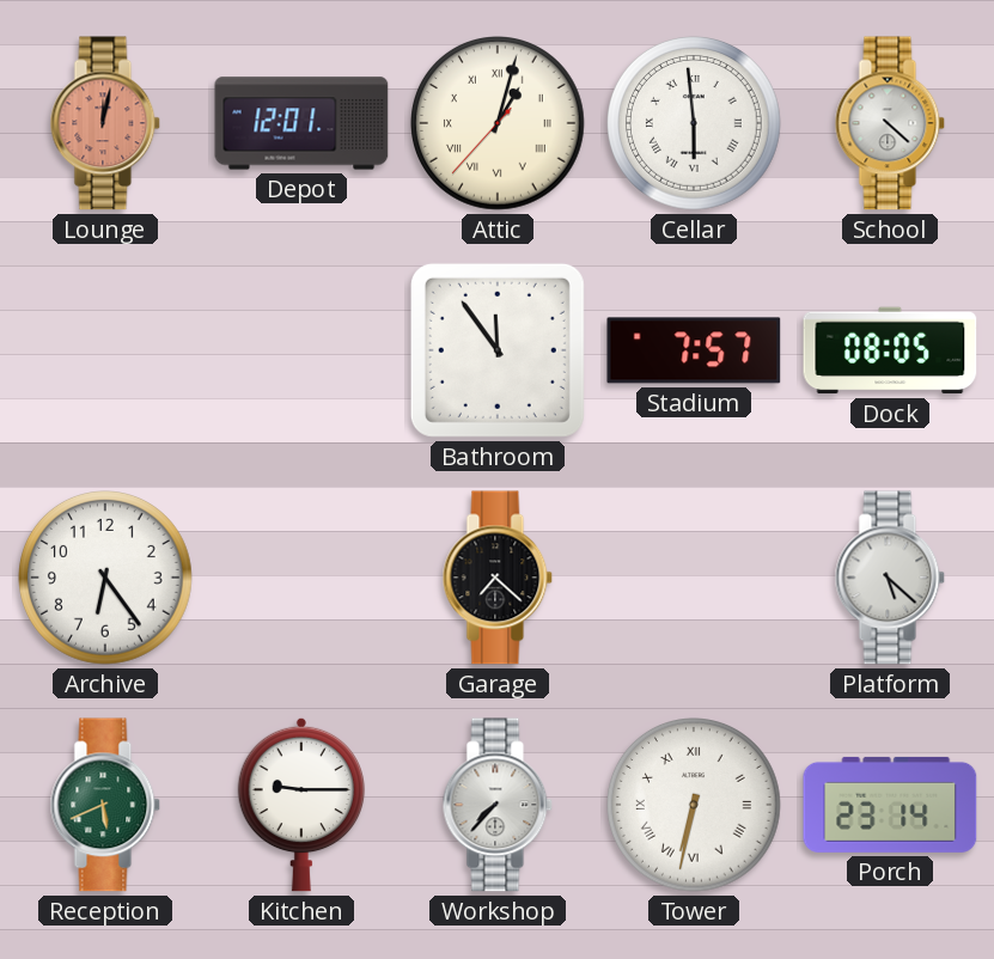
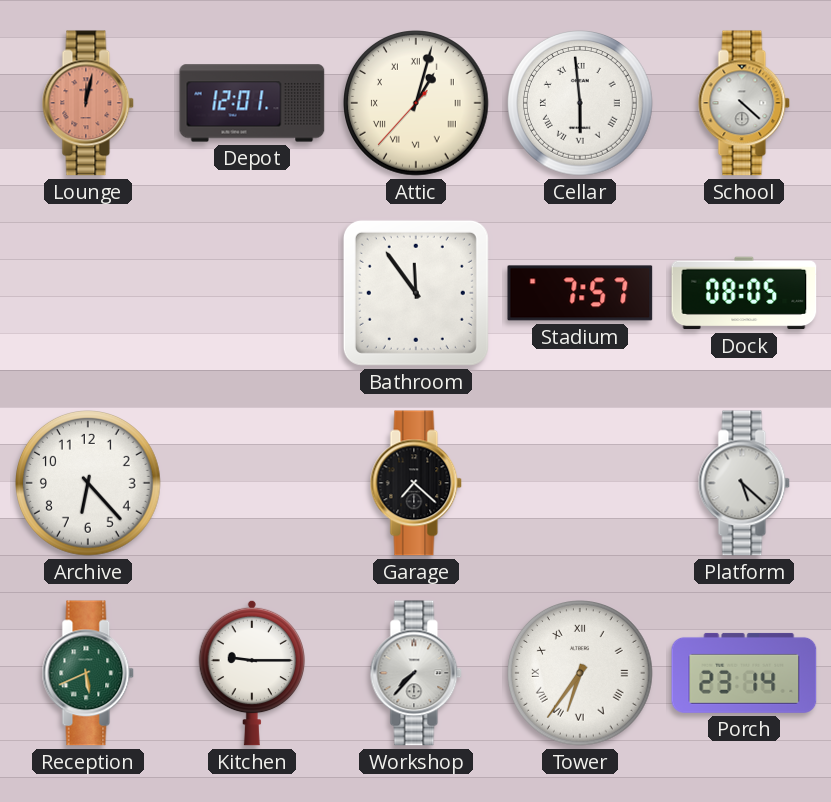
Archive: 6:24 -> 6:23
Tower: 6:32 -> 6:36
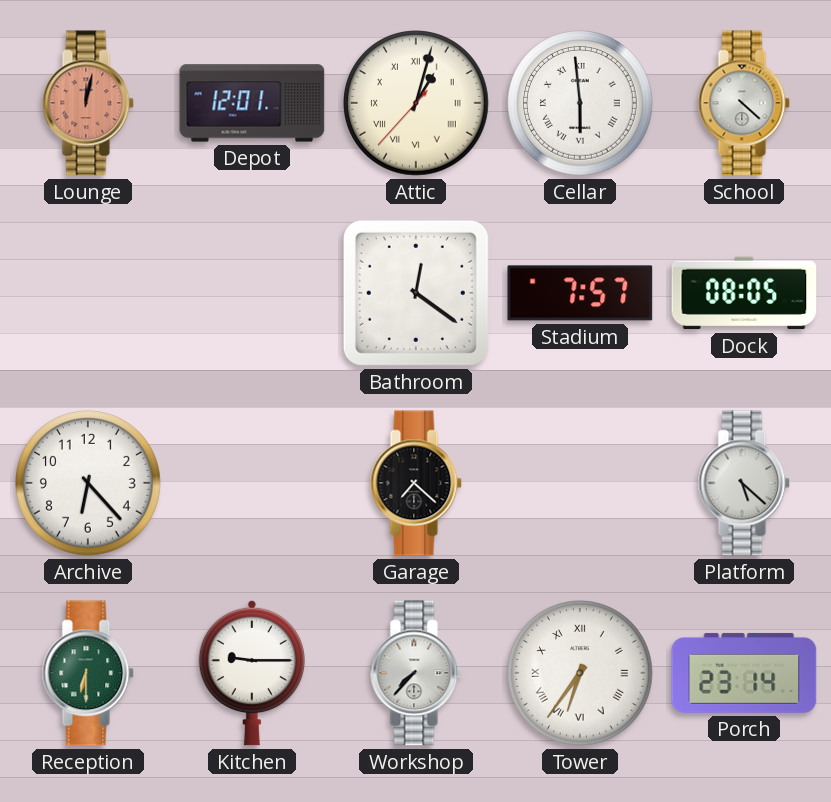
Bathroom: 11:54 -> 12:21
Reception: 5:41 -> 6:30
